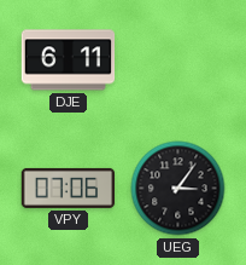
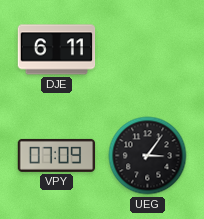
VPY: 07:06 -> 07:09
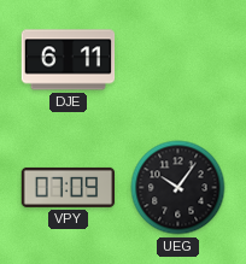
UEG: 3:06 -> 10:06
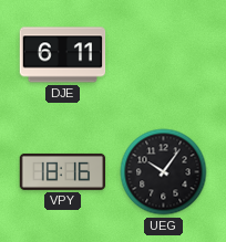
VPY: 07:09 -> 18:16
